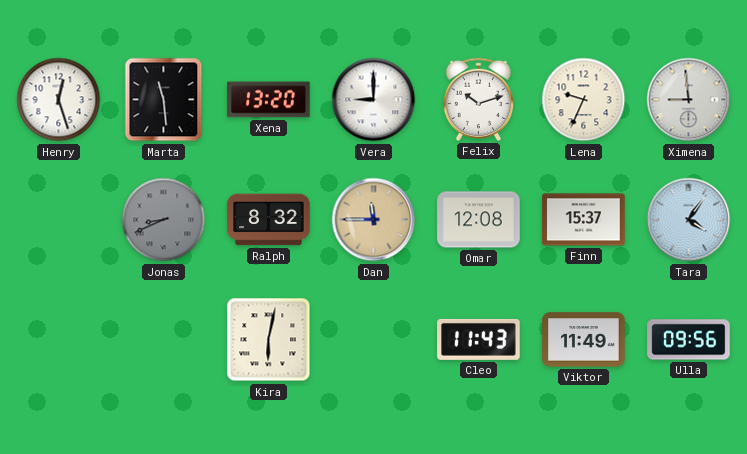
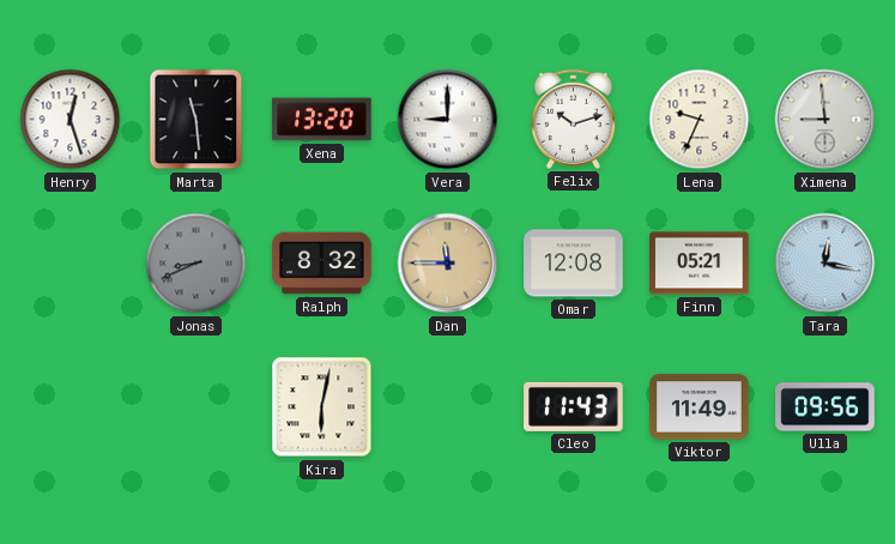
Finn: 15:37 -> 05:21
Tara: 4:06 -> 12:17
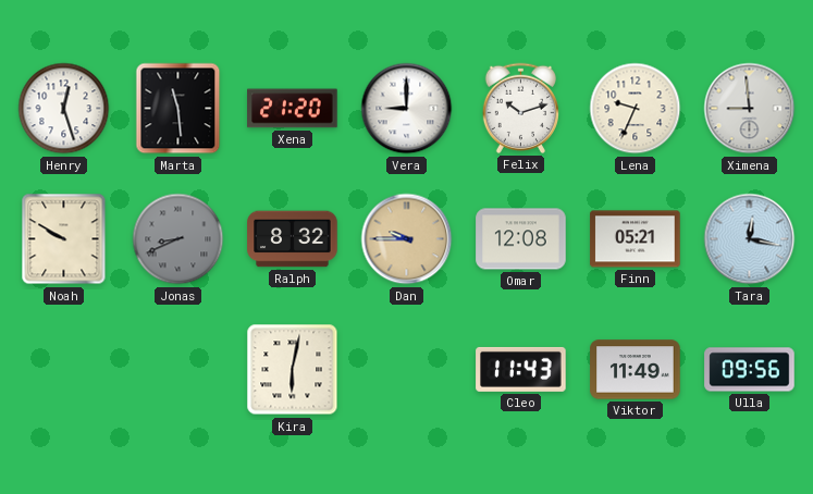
Xena: 13:20 -> 21:20
Noah: none -> 9:50
Dan: 11:45 -> 9:45
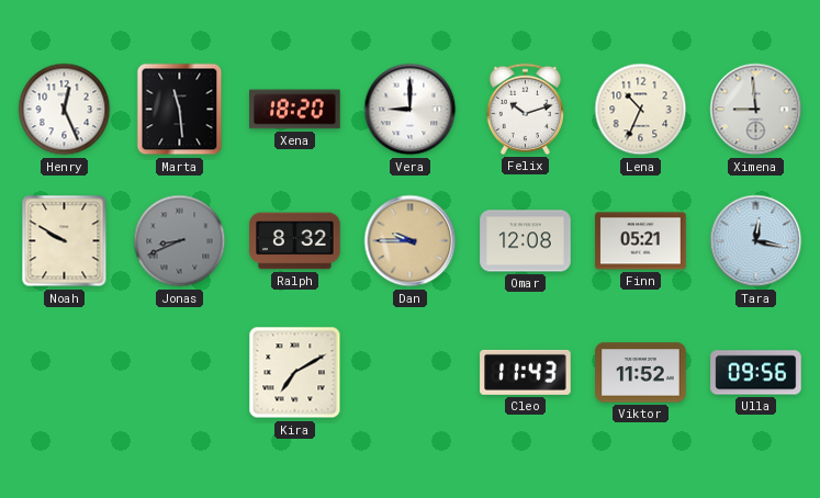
Henry: 12:27 -> 12:26
Xena: 21:20 -> 18:20
Lena: 9:34 -> 10:34
Kira: 6:02 -> 7:10
Viktor: 11:49 -> 11:52
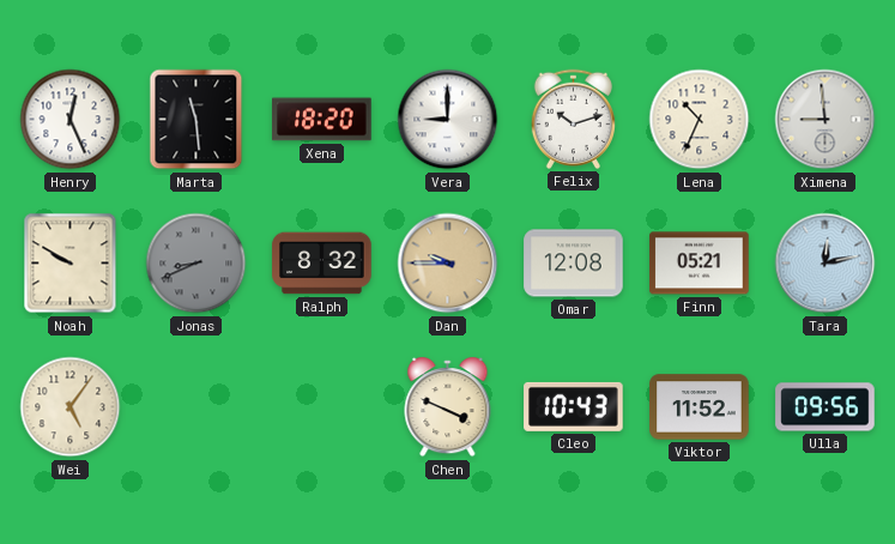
Tara: 12:17 -> 12:13
Wei: none -> 5:06
Kira: 7:10 -> none
Chen: none -> 3:49
Cleo: 11:43 -> 10:43
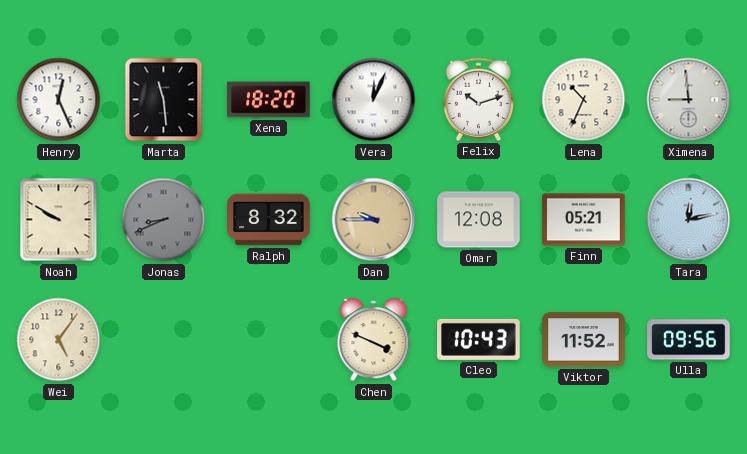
Vera: 9:00 -> 12:04
